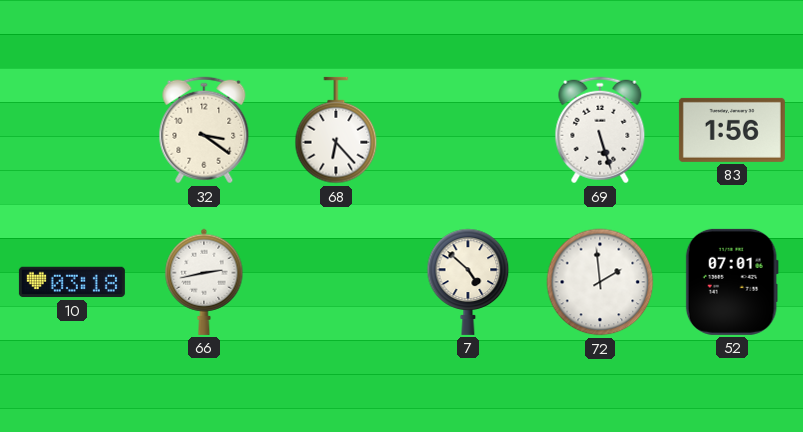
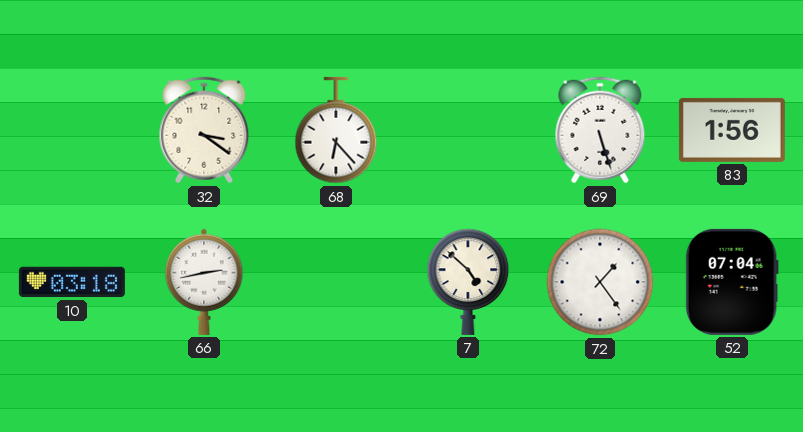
72: 1:59 -> 1:24
52: 07:01 -> 07:04
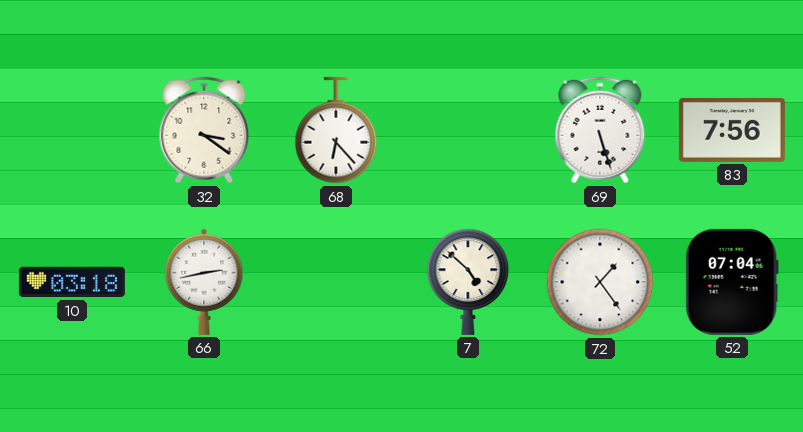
83: 1:56 -> 7:56
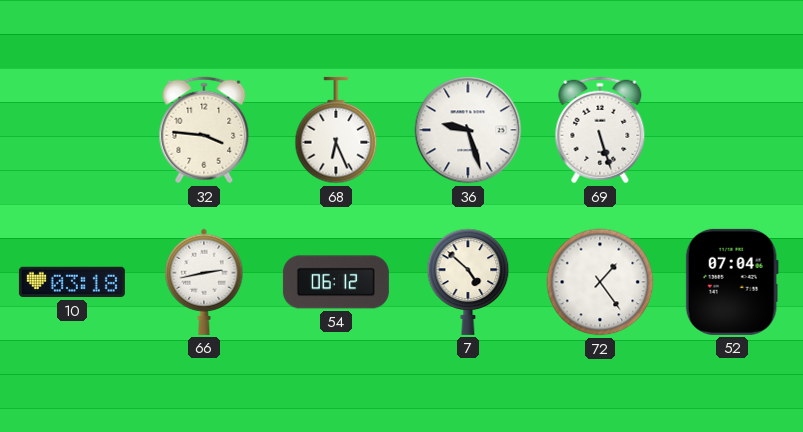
32: 3:21 -> 3:46
68: 6:23 -> 6:26
36: none -> 9:27
83: 7:56 -> none
54: none -> 06:12
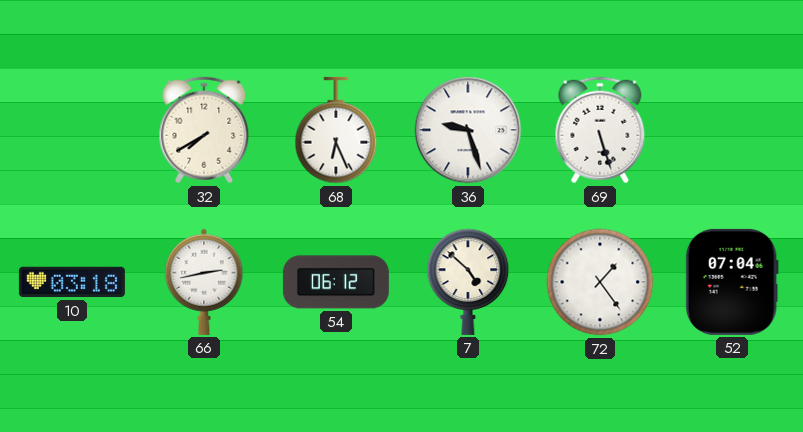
32: 3:46 -> 7:40
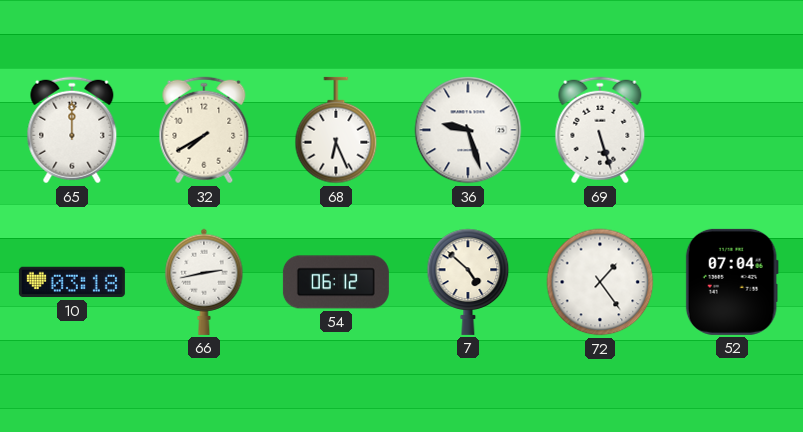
65: none -> 12:00
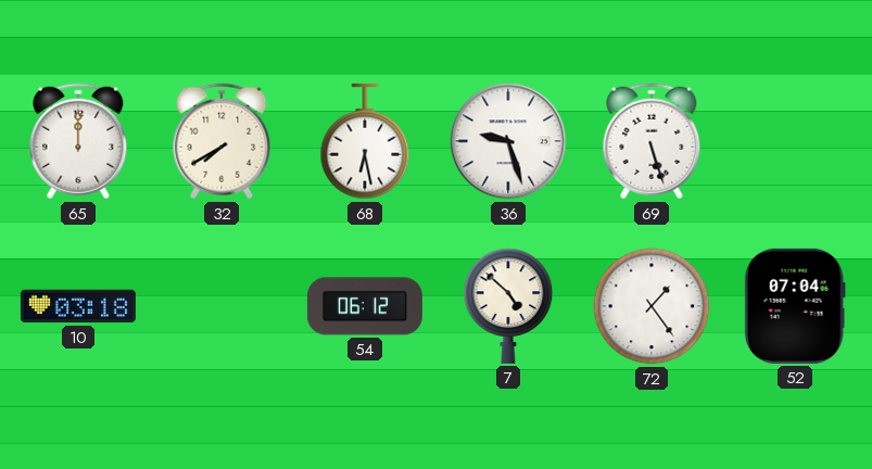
68: 6:26 -> 6:28
66: 2:43 -> none
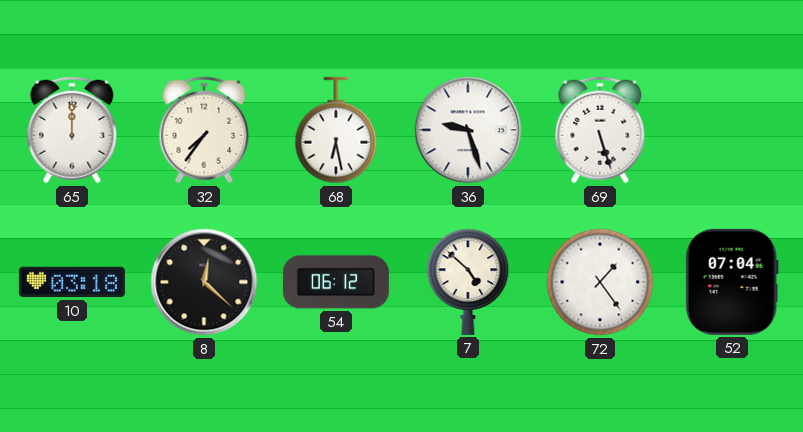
32: 7:40 -> 7:36
8: none -> 12:22
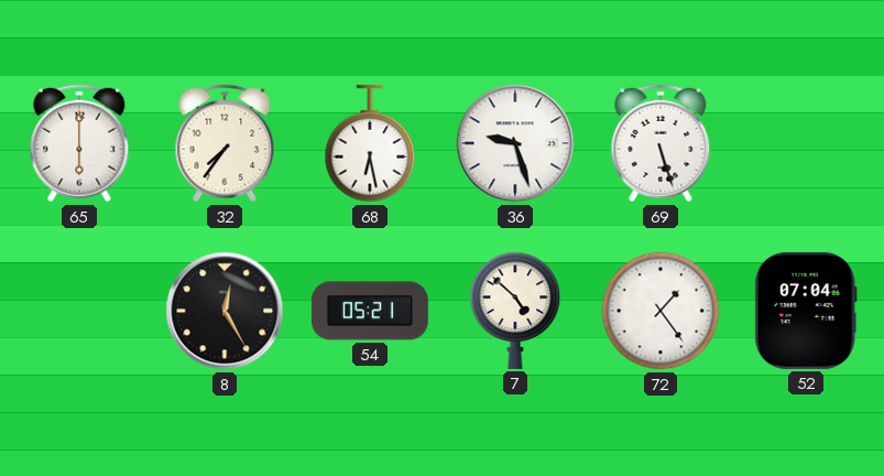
65: 12:00 -> 6:00
10: 03:18 -> none
8: 12:22 -> 12:25
54: 06:12 -> 05:21
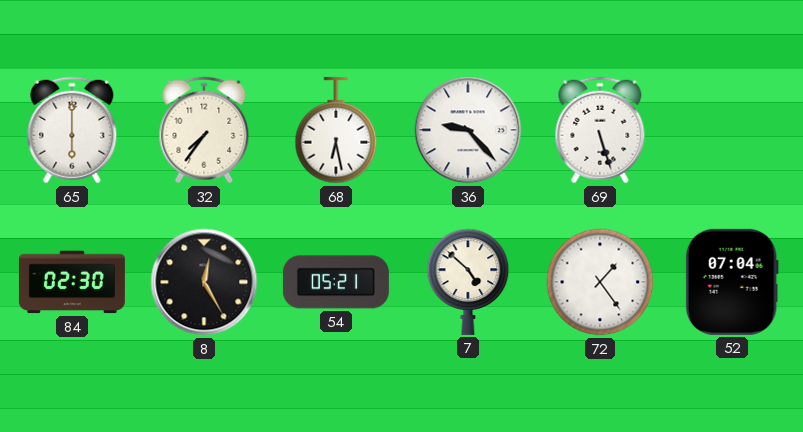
36: 9:27 -> 9:23
84: none -> 02:30
